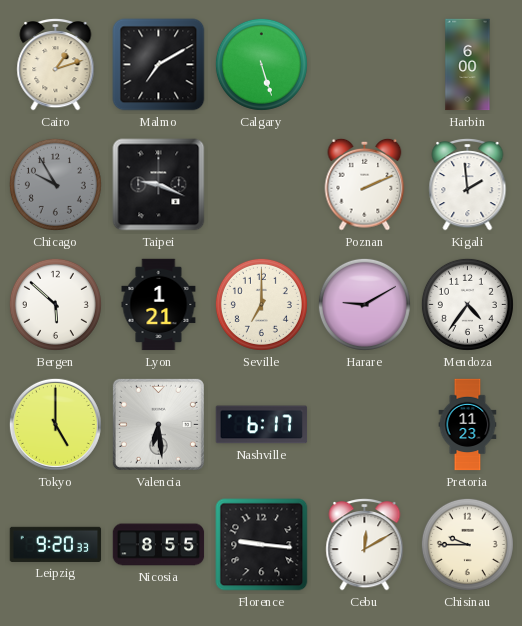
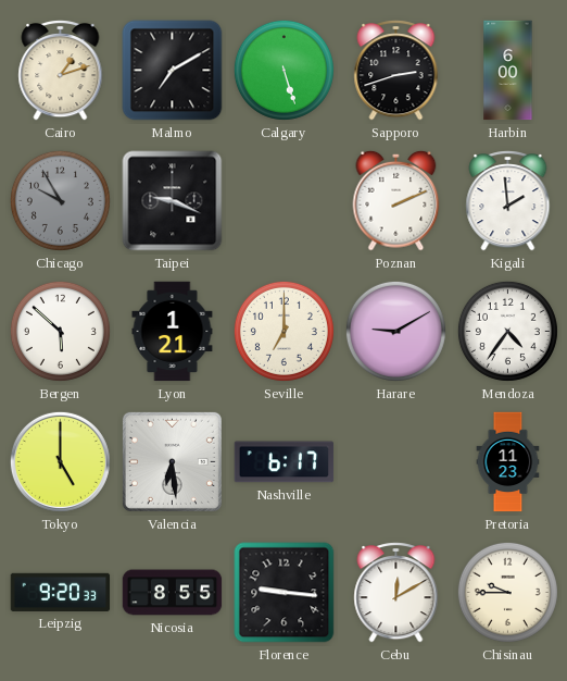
Sapporo: none -> 2:42
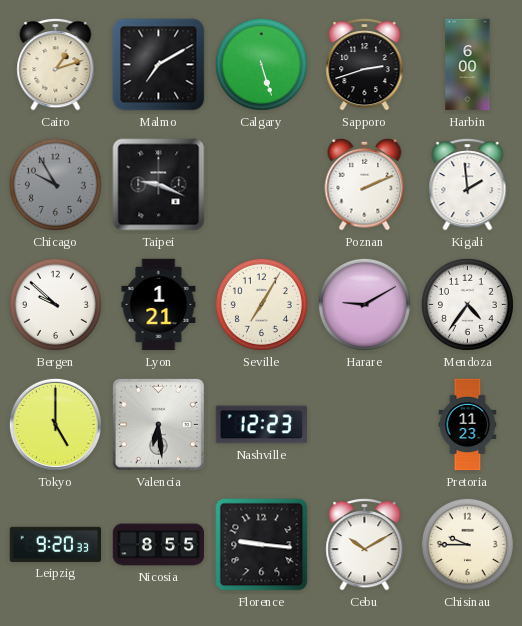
Bergen: 5:52 -> 9:52
Seville: 7:00 -> 7:05
Nashville: 6:17 -> 12:23
Cebu: 12:10 -> 10:10
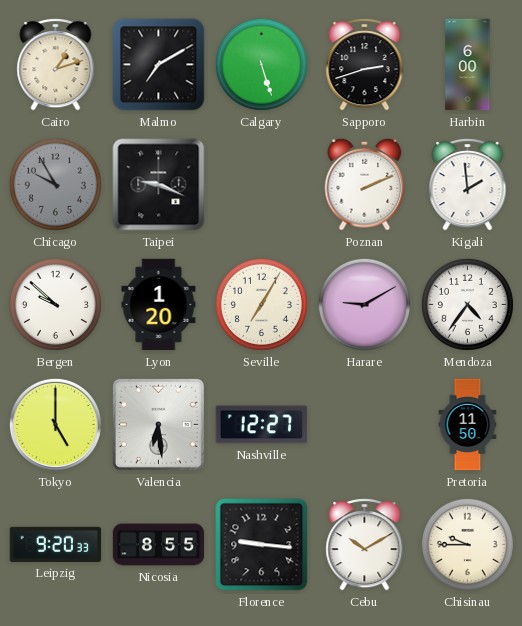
Lyon: 1:21 -> 1:20
Nashville: 12:23 -> 12:27
Pretoria: 11:23 -> 11:50
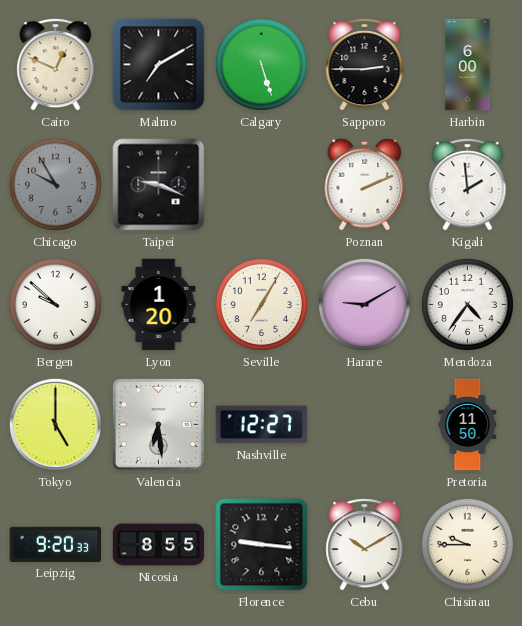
Cairo: 1:12 -> 12:49
Sapporo: 2:42 -> 2:45
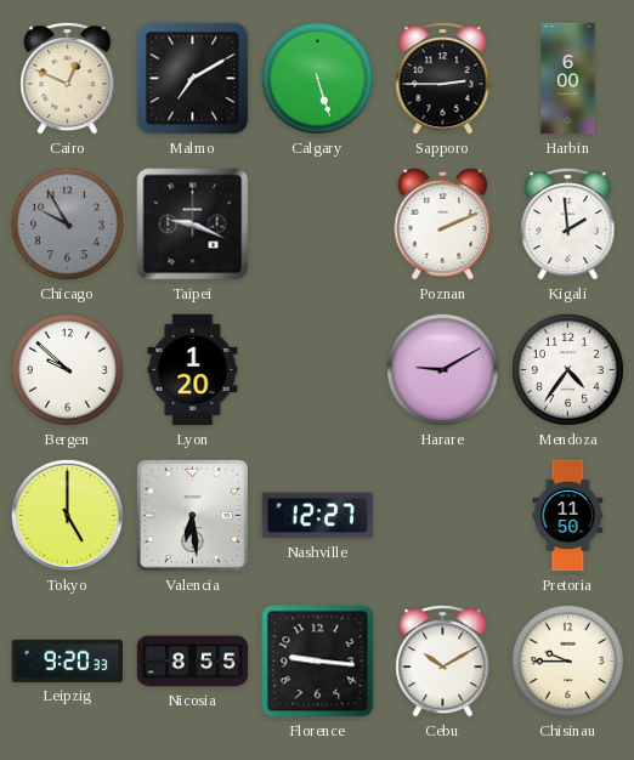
Seville: 7:05 -> none
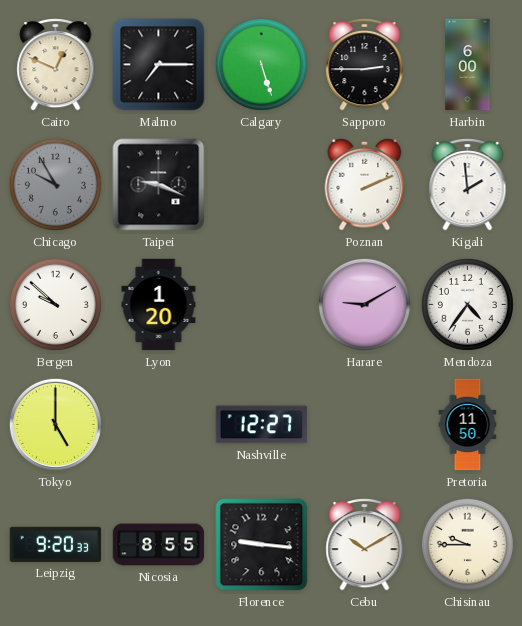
Malmo: 7:10 -> 7:15
Valencia: 6:29 -> none
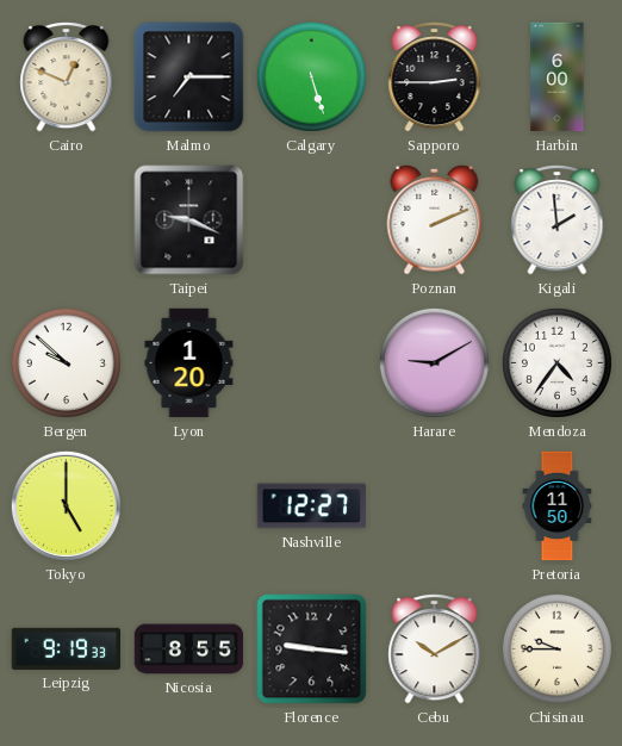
Chicago: 9:55 -> none
Leipzig: 9:20 -> 9:19
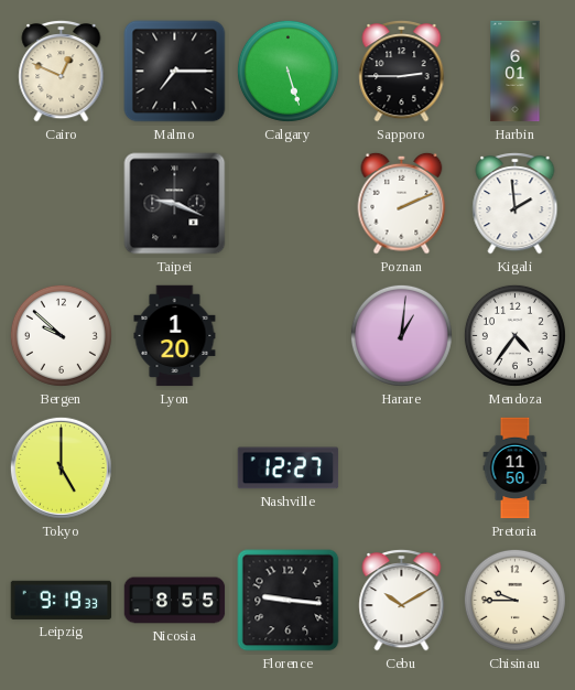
Harbin: 6:00 -> 6:01
Harare: 9:10 -> 1:01
